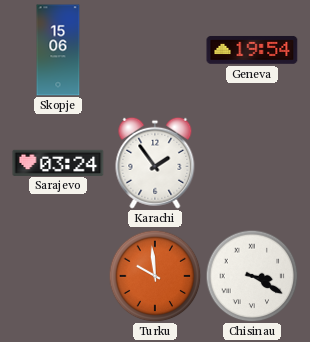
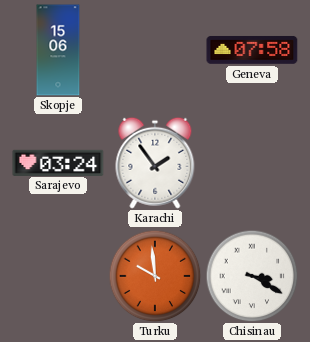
Geneva: 19:54 -> 07:58
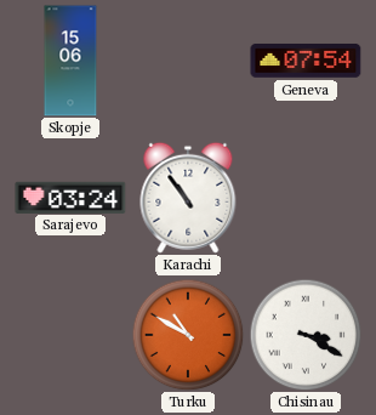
Geneva: 07:58 -> 07:54
Karachi: 1:54 -> 10:54
Turku: 9:59 -> 10:50
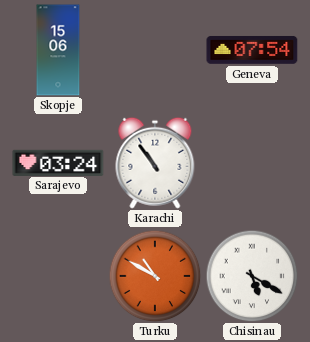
Chisinau: 3:20 -> 5:20
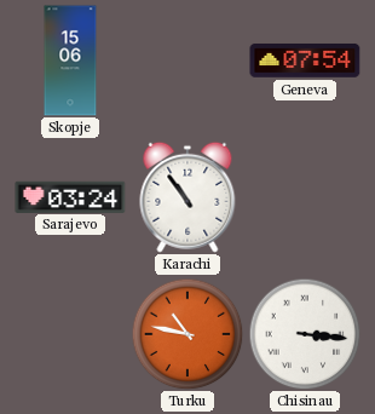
Turku: 10:50 -> 10:47
Chisinau: 5:20 -> 3:16
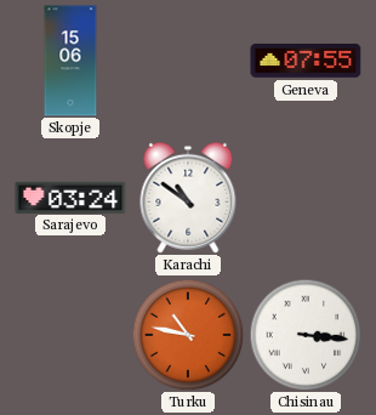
Geneva: 07:54 -> 07:55
Karachi: 10:54 -> 10:51
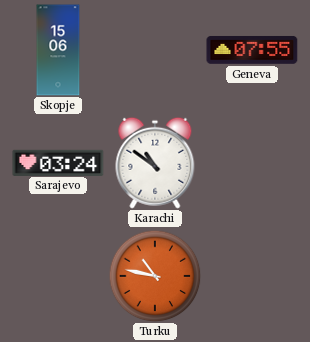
Chisinau: 3:16 -> none
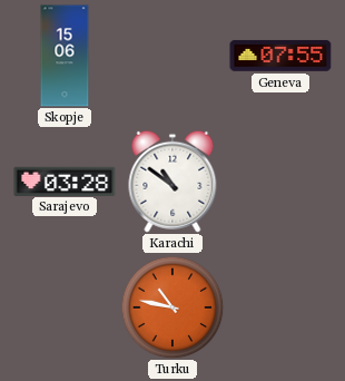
Sarajevo: 03:24 -> 03:28
